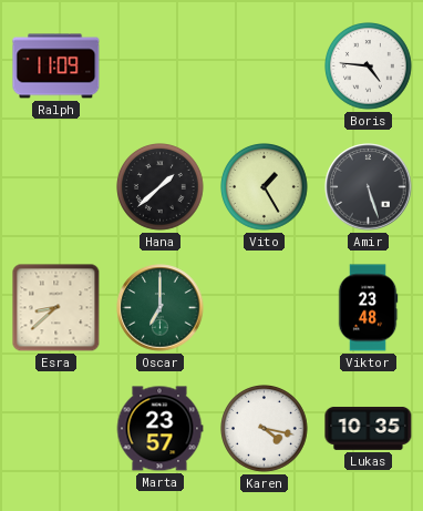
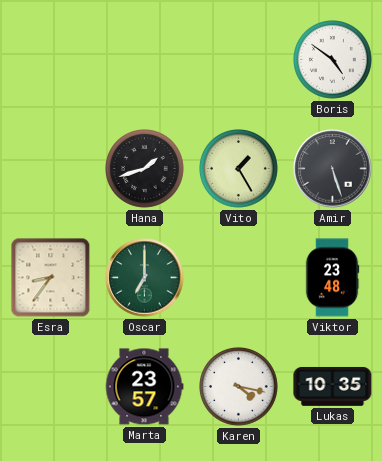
Ralph: 11:09 -> none
Boris: 4:46 -> 4:51
Hana: 1:38 -> 1:42
Esra: 8:38 -> 8:36
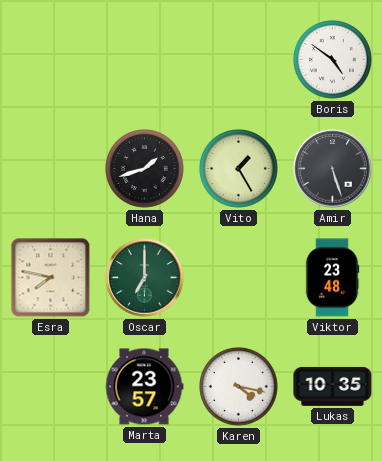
Esra: 8:36 -> 7:47
